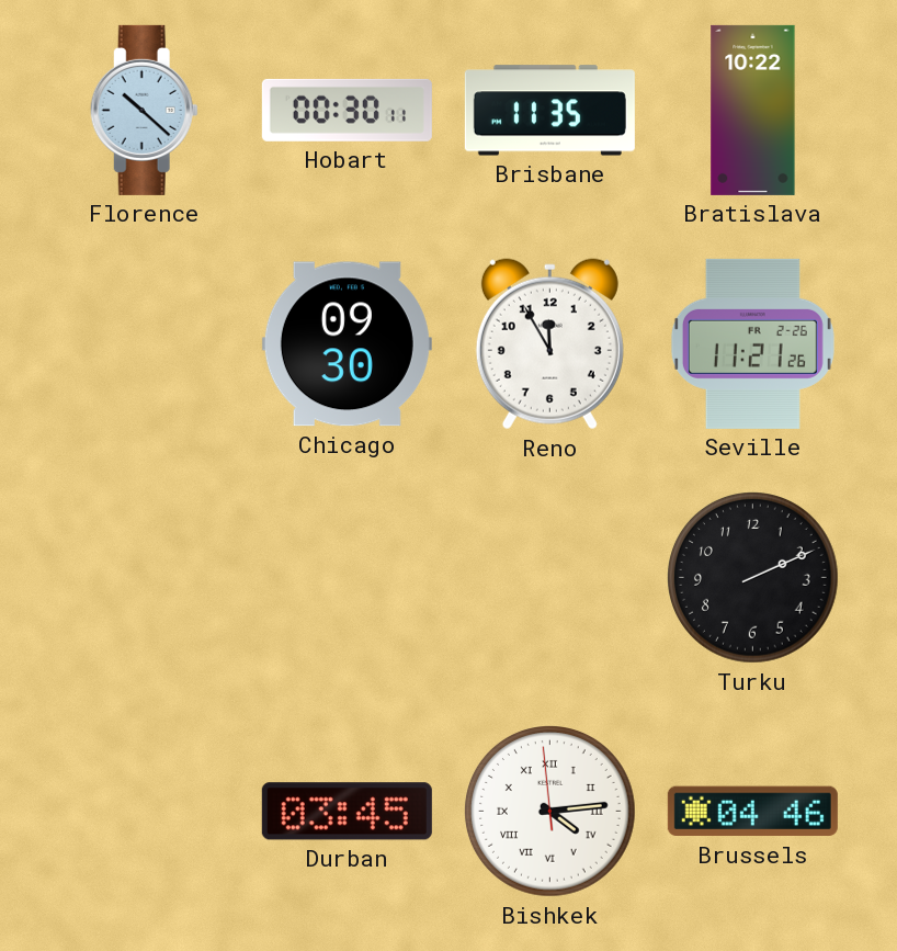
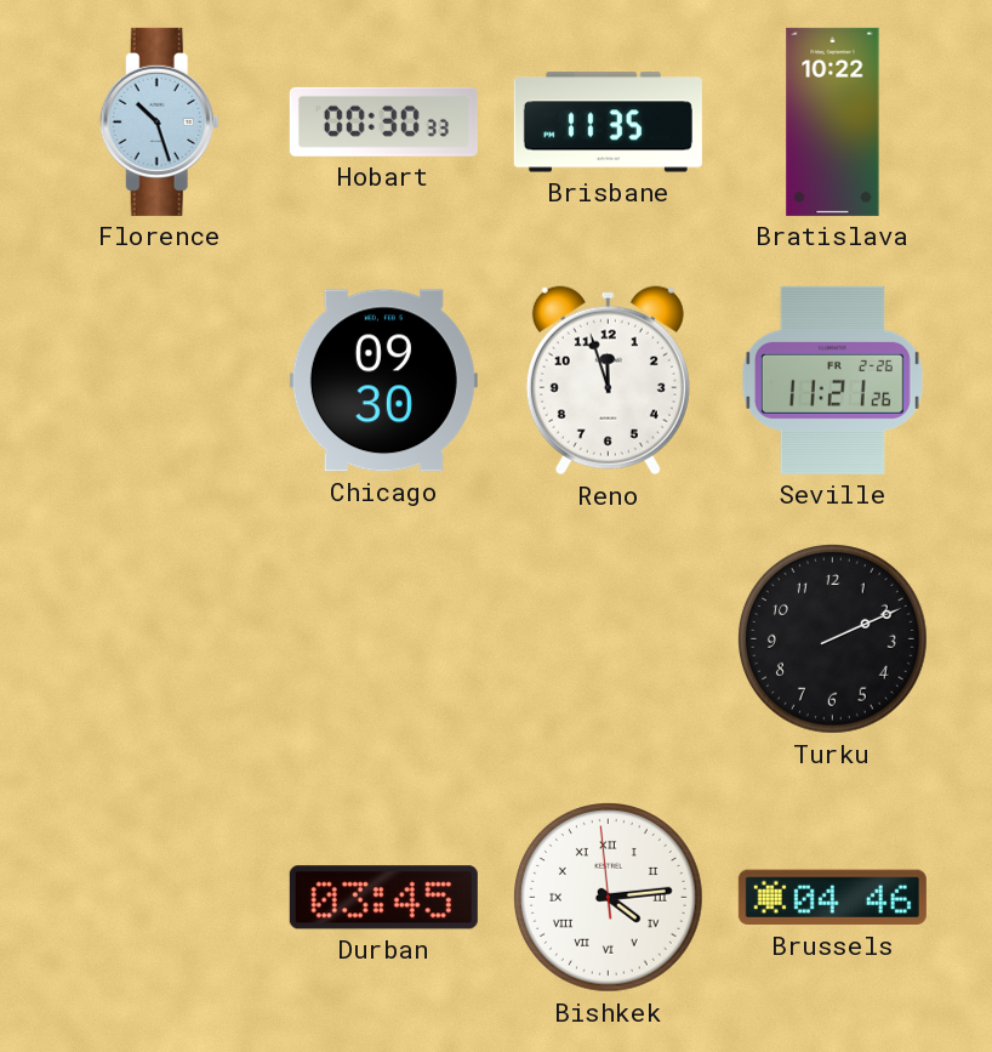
Florence: 10:22 -> 10:27
Hobart: 00:30:11 -> 00:30:33
Reno: 11:55 -> 11:57
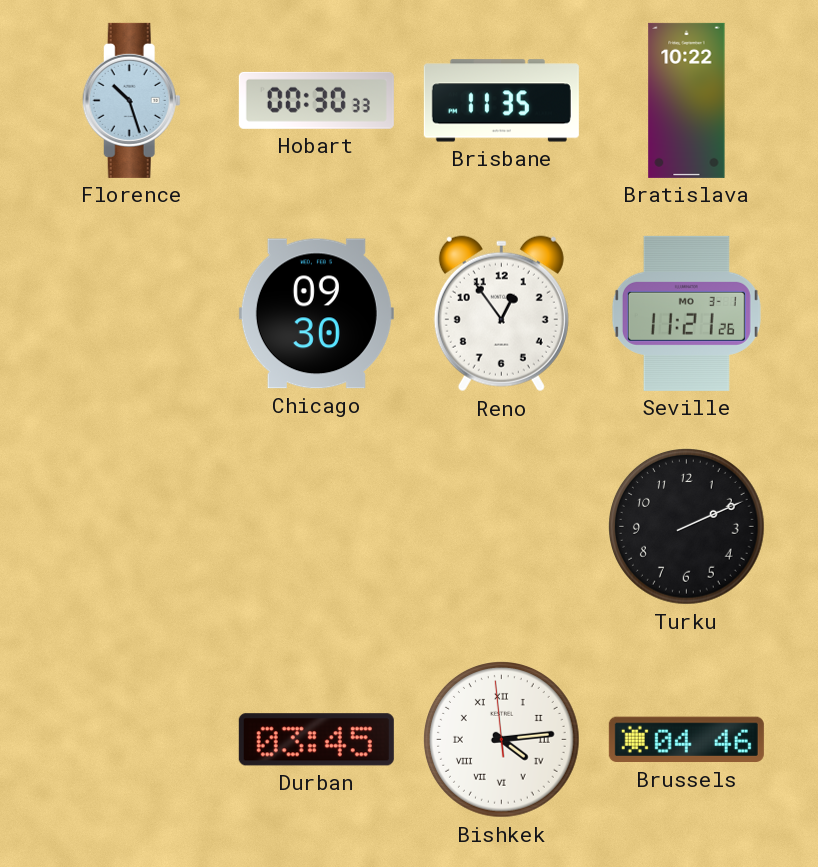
Reno: 11:57 -> 12:54
Seville date: FR 2-26 -> MO 3-1
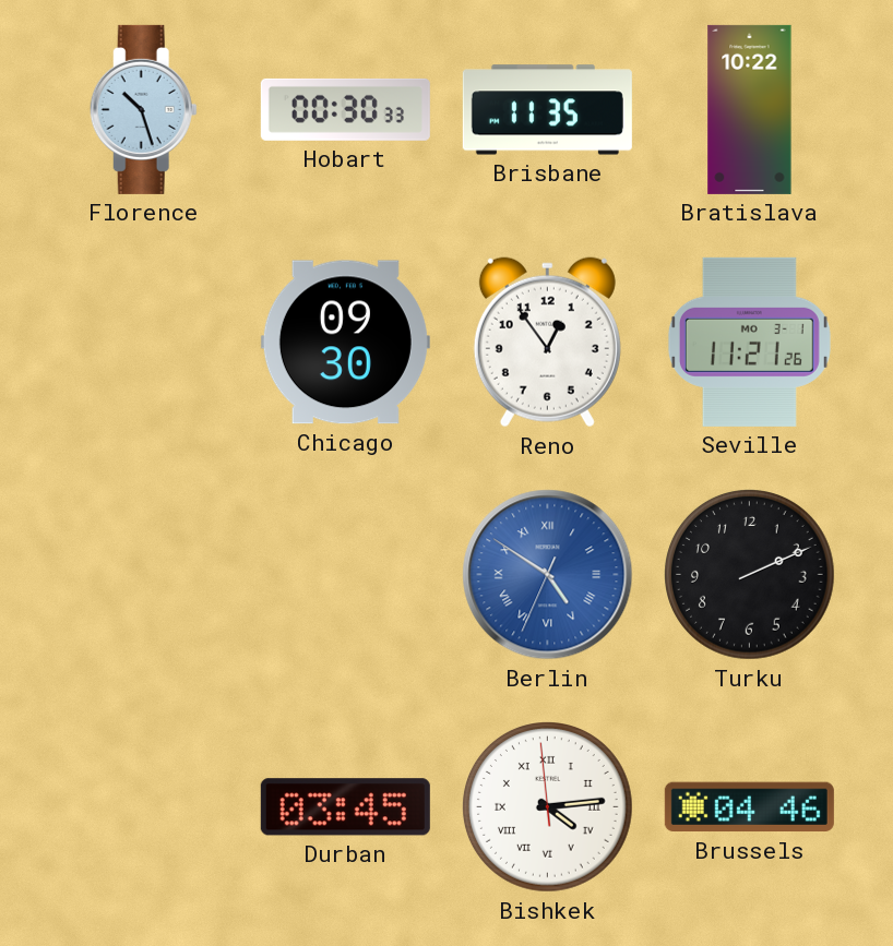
Berlin: none -> 4:50
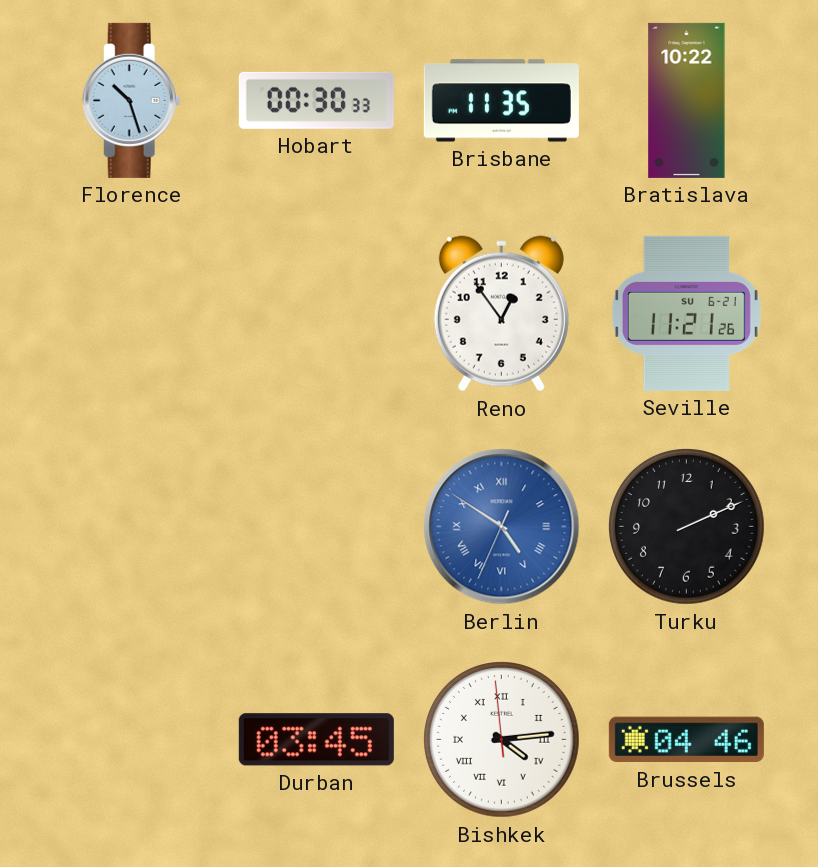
Chicago: 09:30 -> none
Seville date: MO 3-1 -> SU 6-21
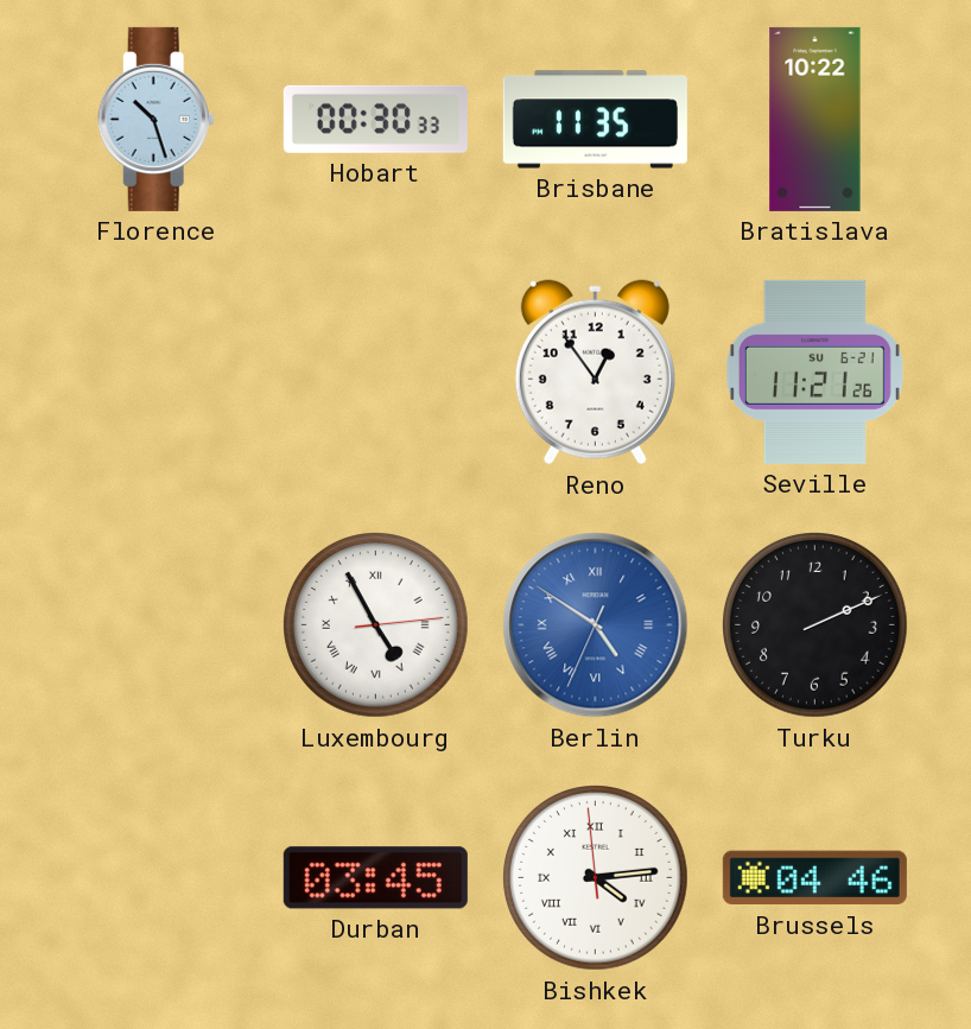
Luxembourg: none -> 4:55
